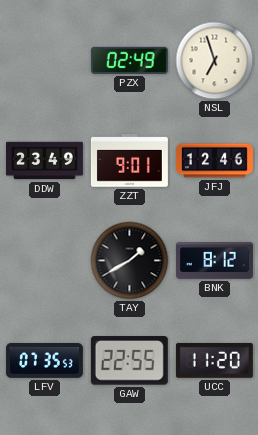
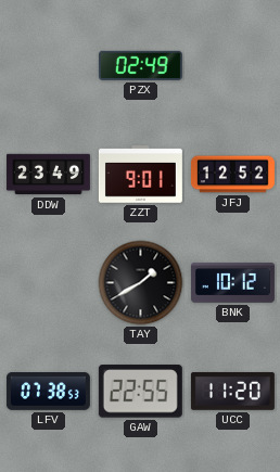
NSL: 6:57 -> none
JFJ: 12:46 -> 12:52
BNK: 8:12 -> 10:12
LFV: 07:35 -> 07:38
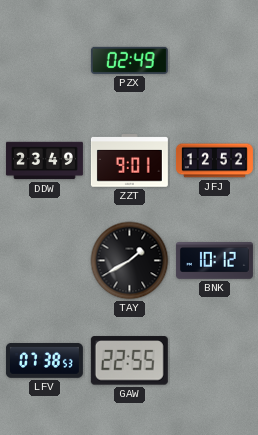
UCC: 11:20 -> none
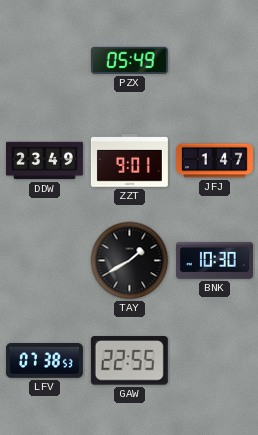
PZX: 02:49 -> 05:49
JFJ: 12:52 -> 1:47
BNK: 10:12 -> 10:30
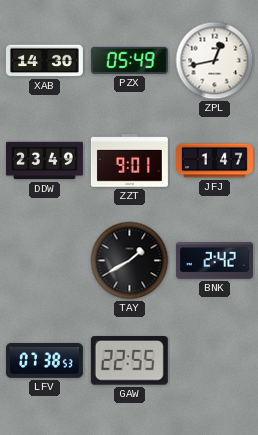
XAB: none -> 14:30
ZPL: none -> 12:43
BNK: 10:30 -> 2:42
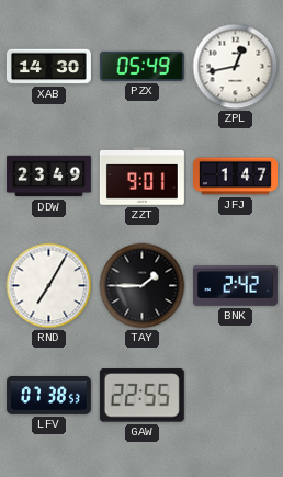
RND: none -> 7:05
TAY: 1:40 -> 1:45
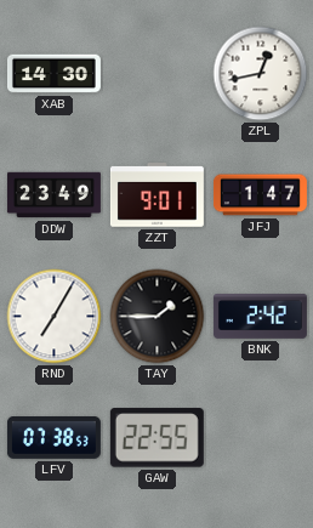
PZX: 05:49 -> none
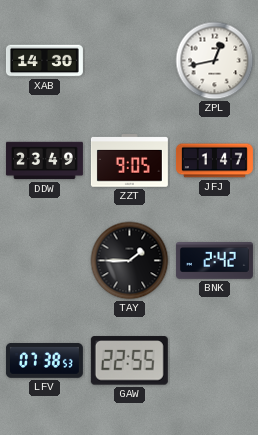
ZZT: 9:01 -> 9:05
RND: 7:05 -> none
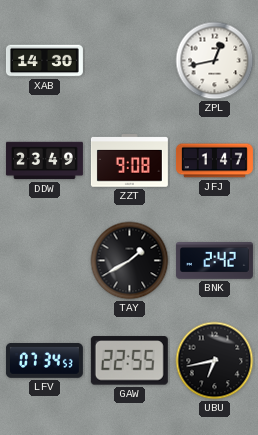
ZZT: 9:05 -> 9:08
TAY: 1:45 -> 1:40
LFV: 07:38 -> 07:34
UBU: none -> 6:43
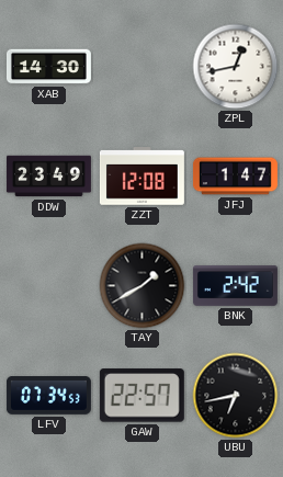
ZZT: 9:08 -> 12:08
GAW: 22:55 -> 22:57
